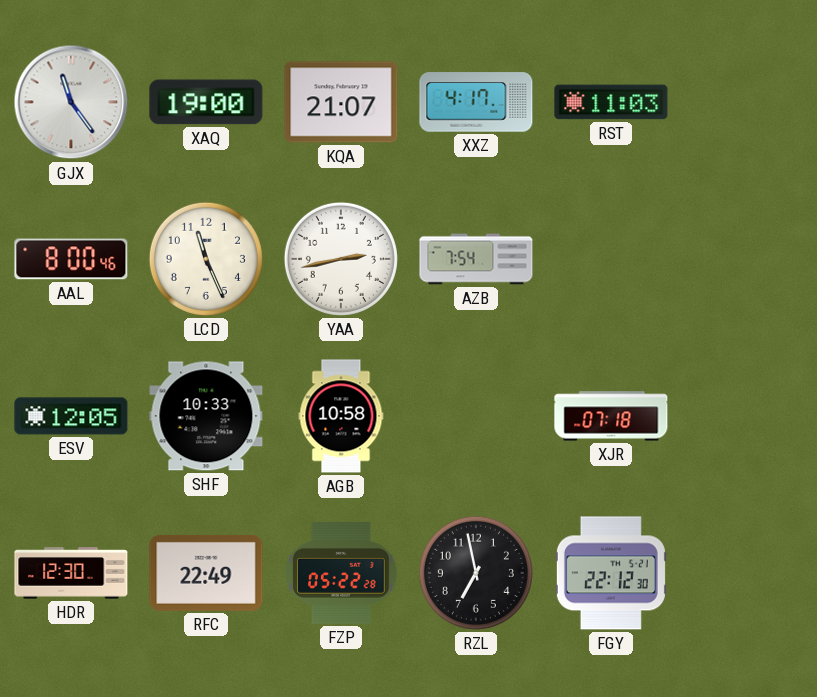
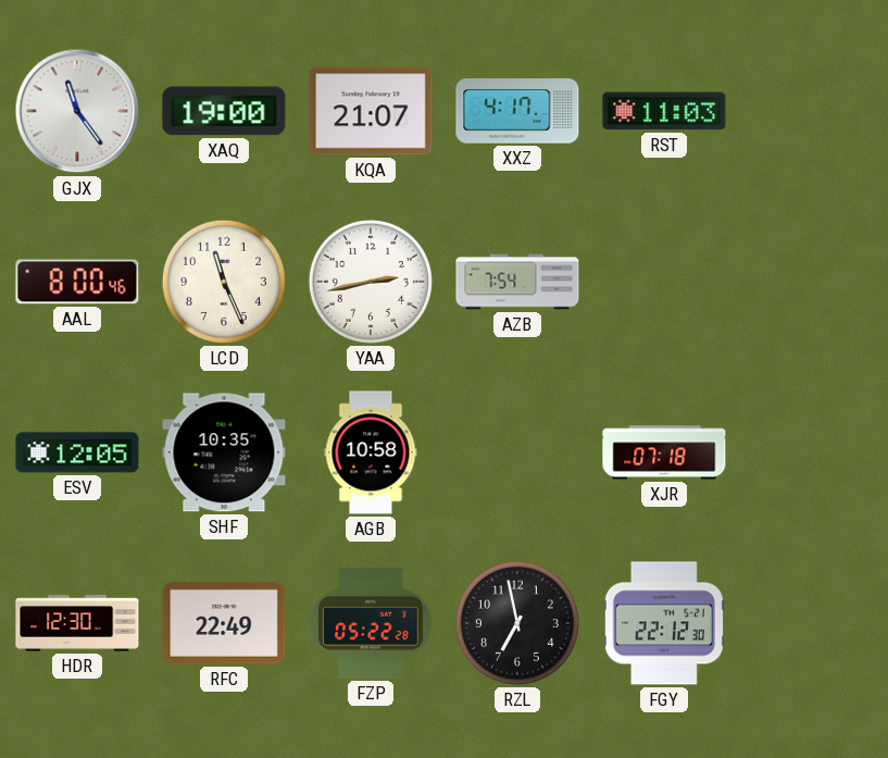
SHF: 10:33 -> 10:35
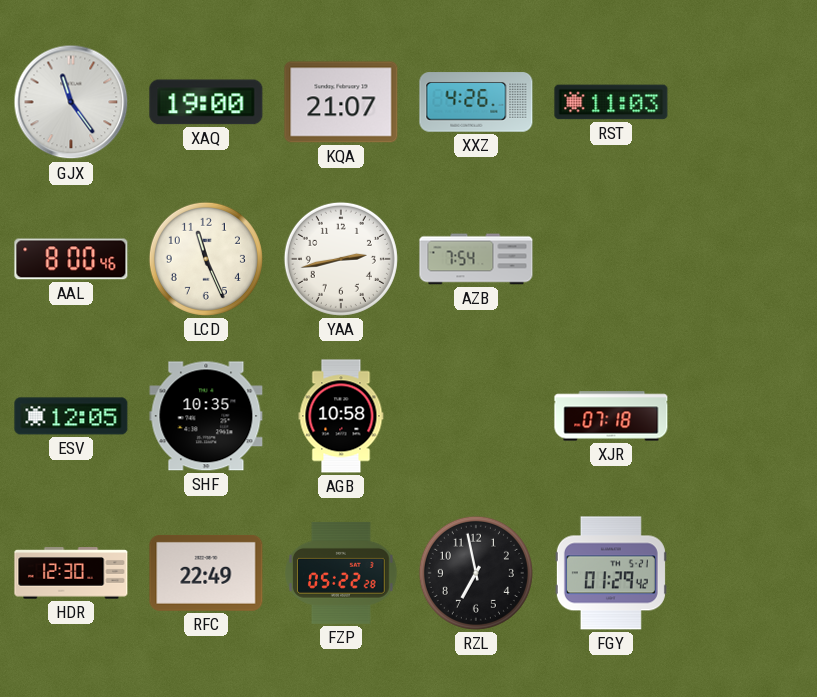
XXZ: 4:17 -> 4:26
FGY: 22:12 -> 01:29
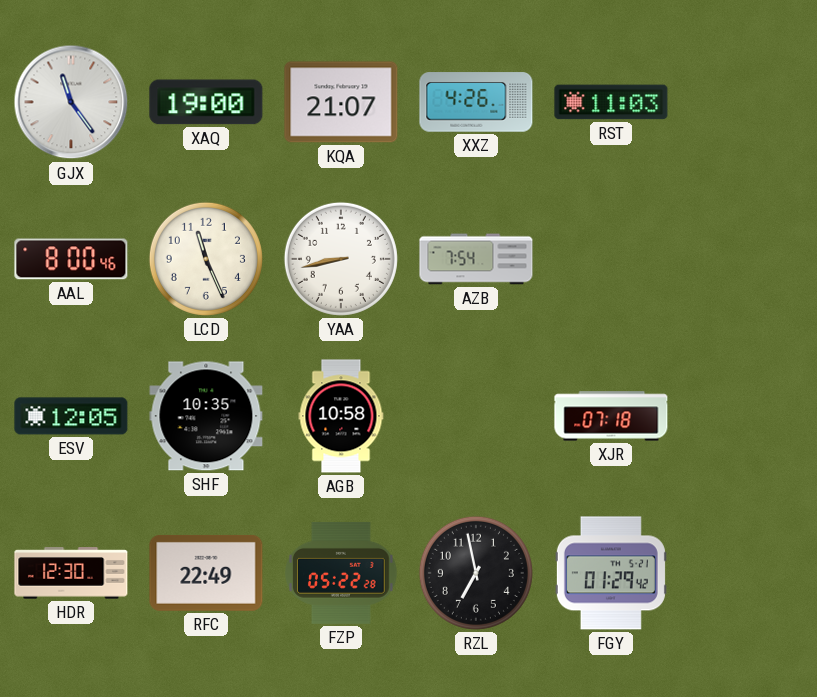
YAA: 2:43 -> 8:43
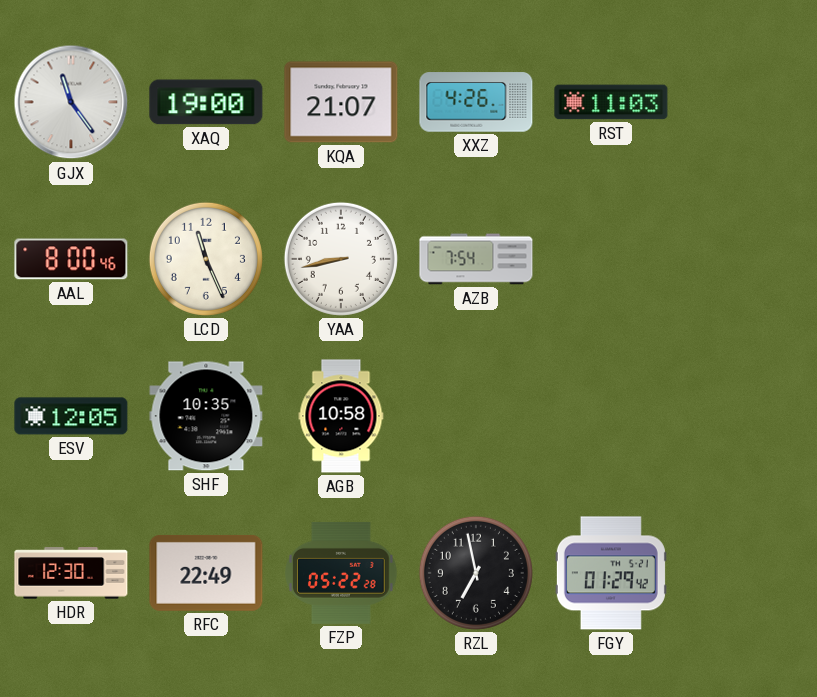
XJR: 07:18 -> none
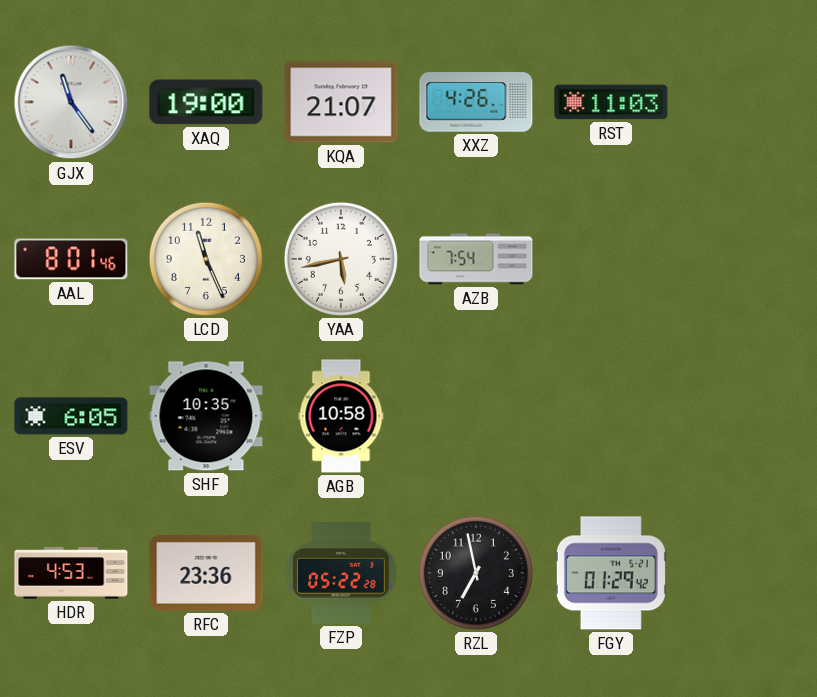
AAL: 8:00 -> 8:01
YAA: 8:43 -> 5:43
ESV: 12:05 -> 6:05
HDR: 12:30 -> 4:53
RFC: 22:49 -> 23:36
